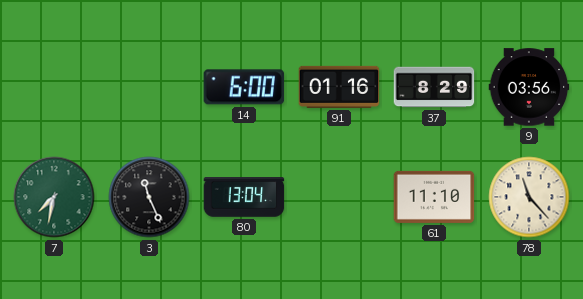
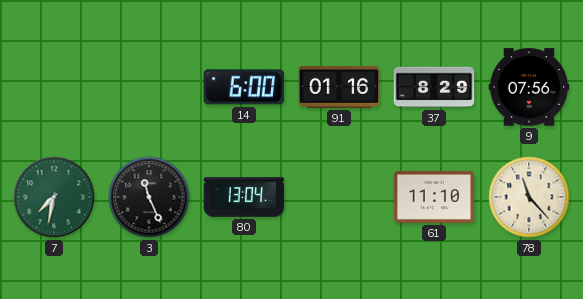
9: 03:56 -> 07:56
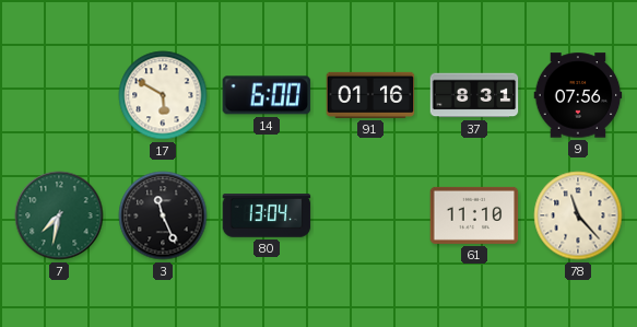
17: none -> 5:50
37: 8:29 -> 8:31
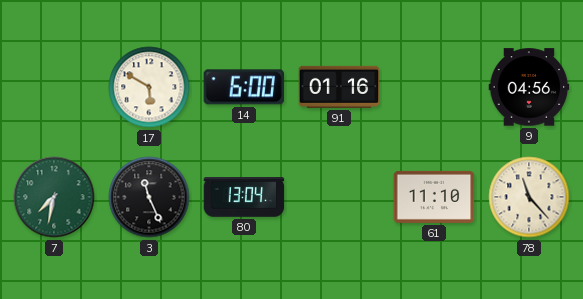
37: 8:31 -> none
9: 07:56 -> 04:56
